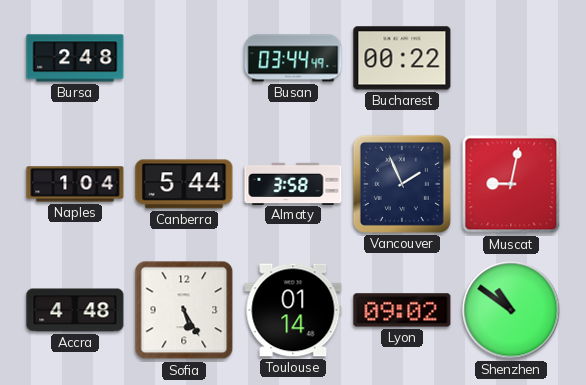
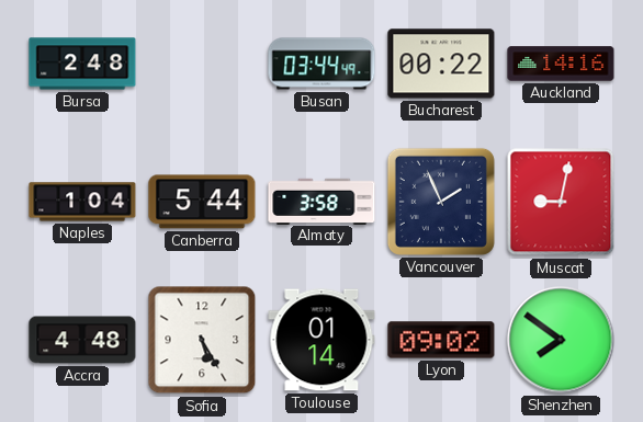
Auckland: none -> 14:16
Shenzhen: 10:51 -> 7:51
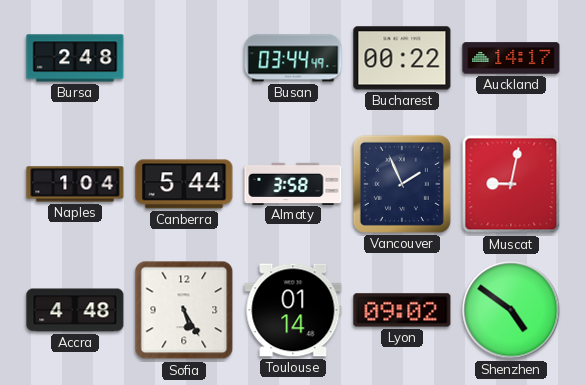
Auckland: 14:16 -> 14:17
Shenzhen: 7:51 -> 4:51
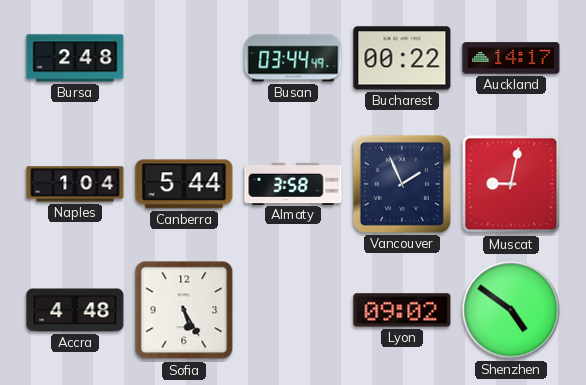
Toulouse: 01:14 -> none
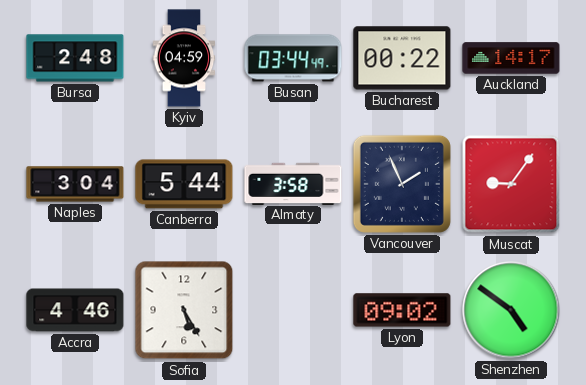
Kyiv: none -> 04:59
Naples: 1:04 -> 3:04
Muscat: 9:02 -> 9:06
Accra: 4:48 -> 4:46
